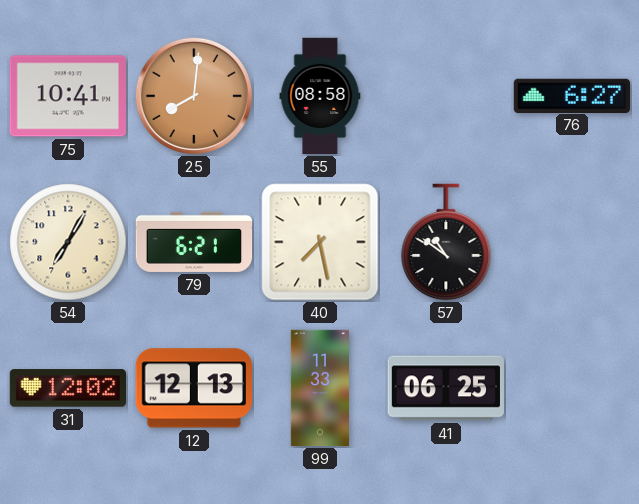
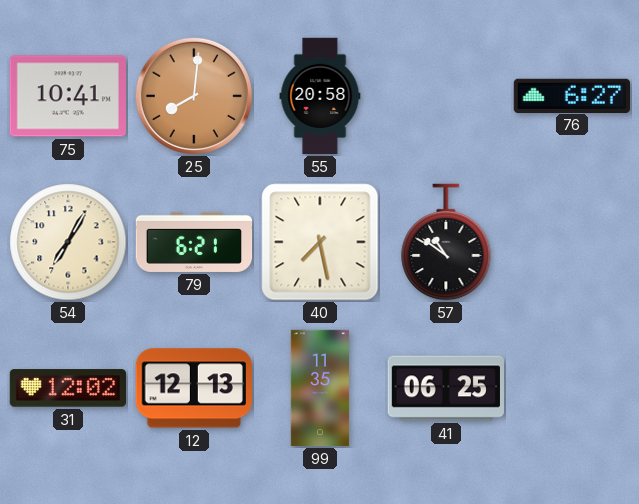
55: 08:58 -> 20:58
99: 11:33 -> 11:35
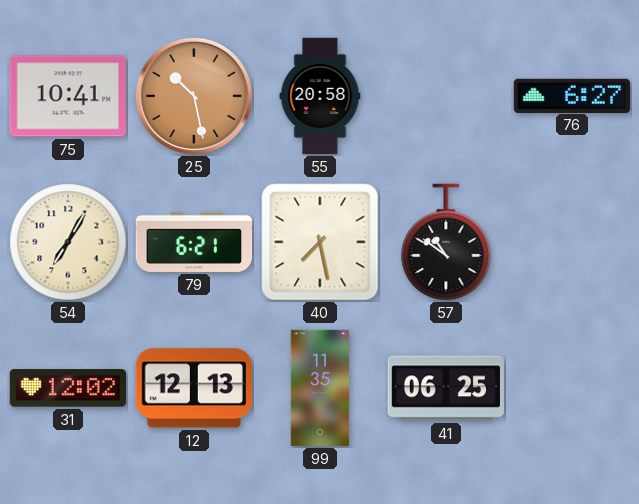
25: 8:01 -> 10:28
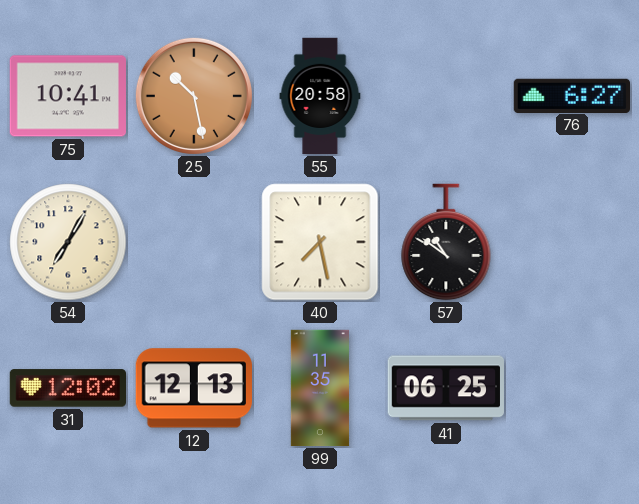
79: 6:21 -> none
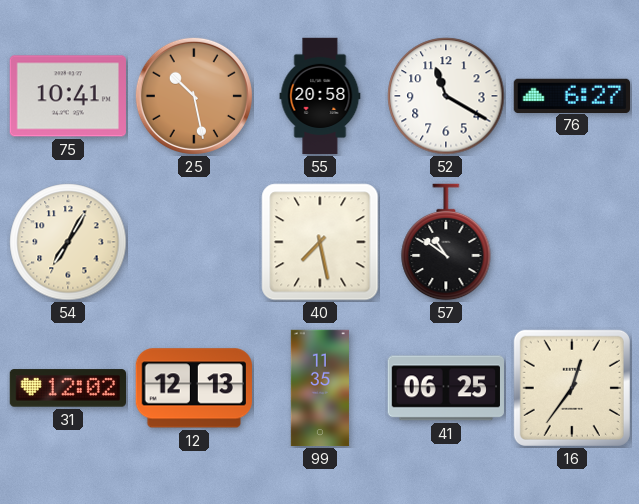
52: none -> 11:20
16: none -> 12:36
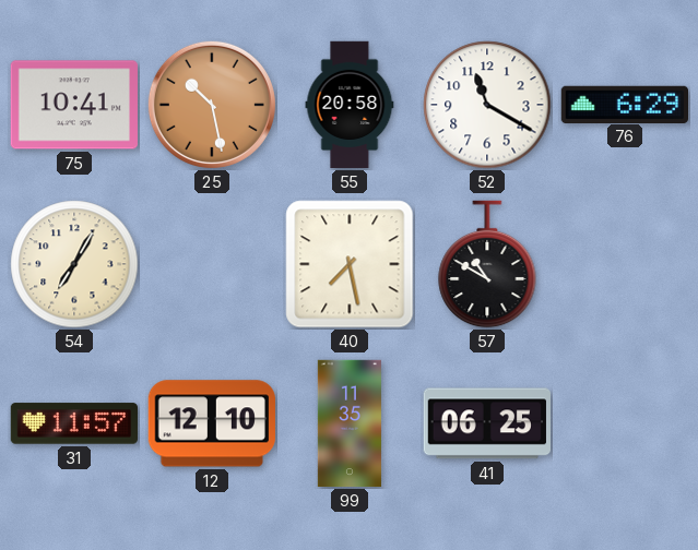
76: 6:27 -> 6:29
57: 10:51 -> 10:50
31: 12:02 -> 11:57
12: 12:13 -> 12:10
16: 12:36 -> none
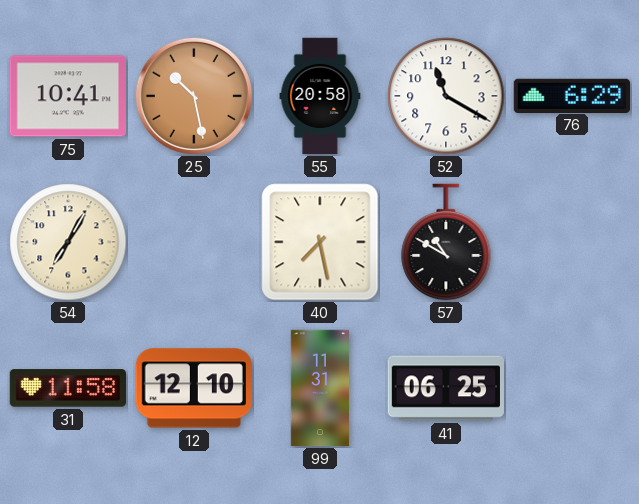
31: 11:57 -> 11:58
99: 11:35 -> 11:31
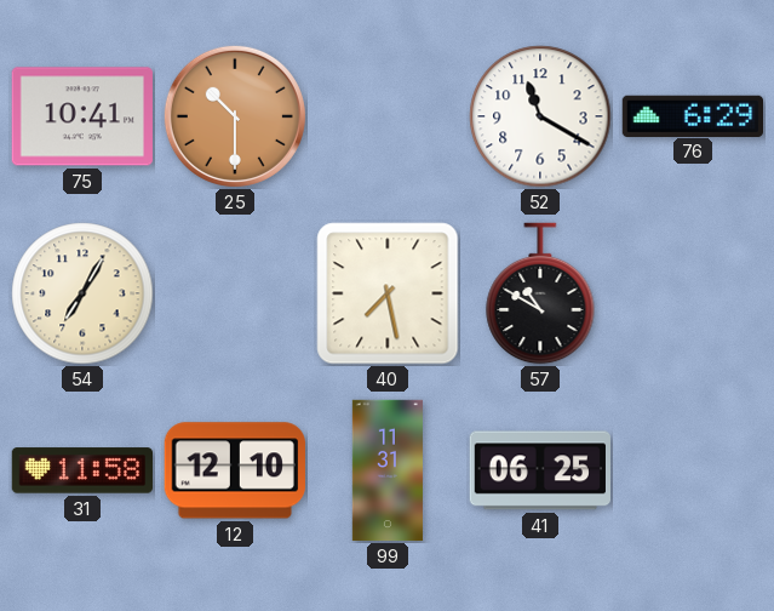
25: 10:28 -> 10:30
55: 20:58 -> none
